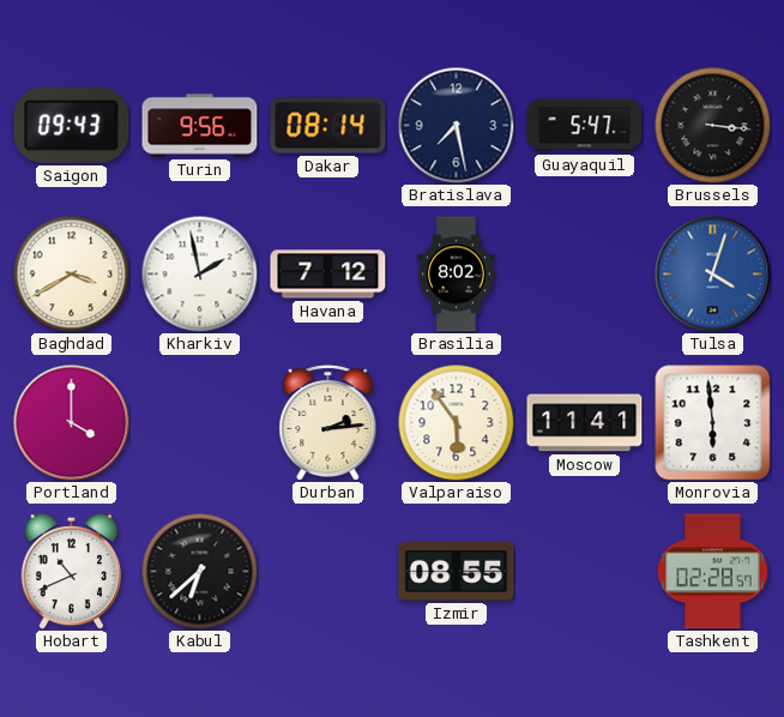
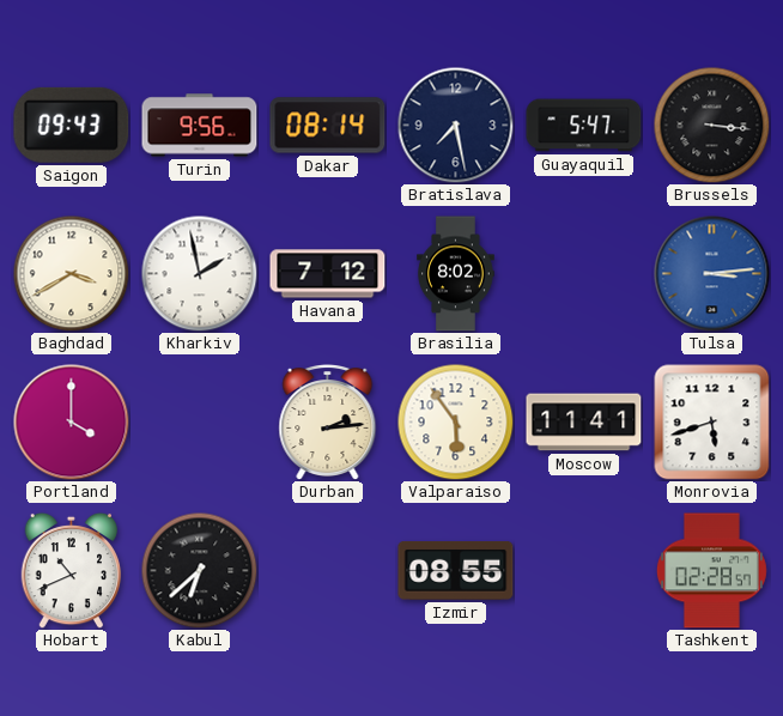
Tulsa: 4:03 -> 3:14
Monrovia: 5:59 -> 5:42
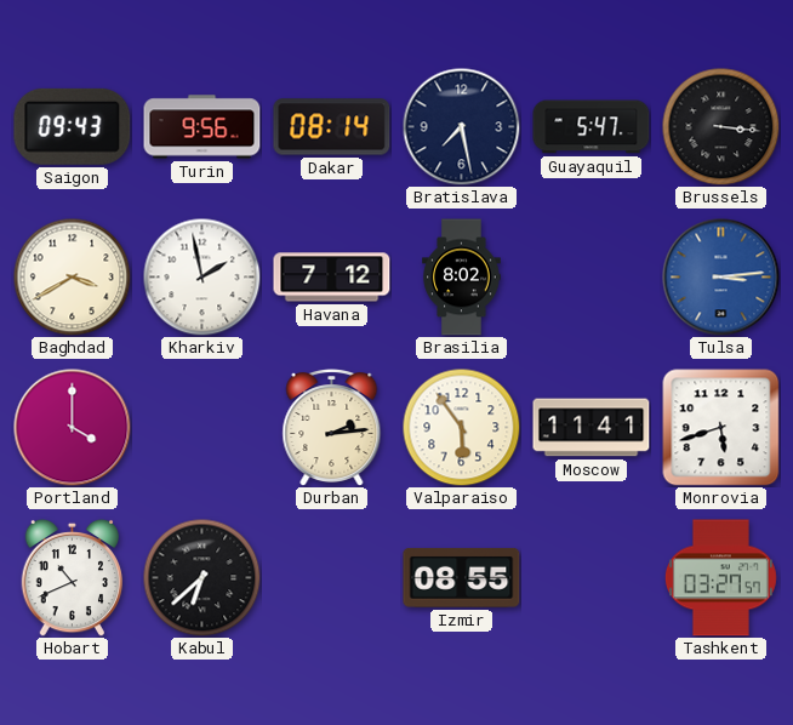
Tashkent: 02:28 -> 03:27
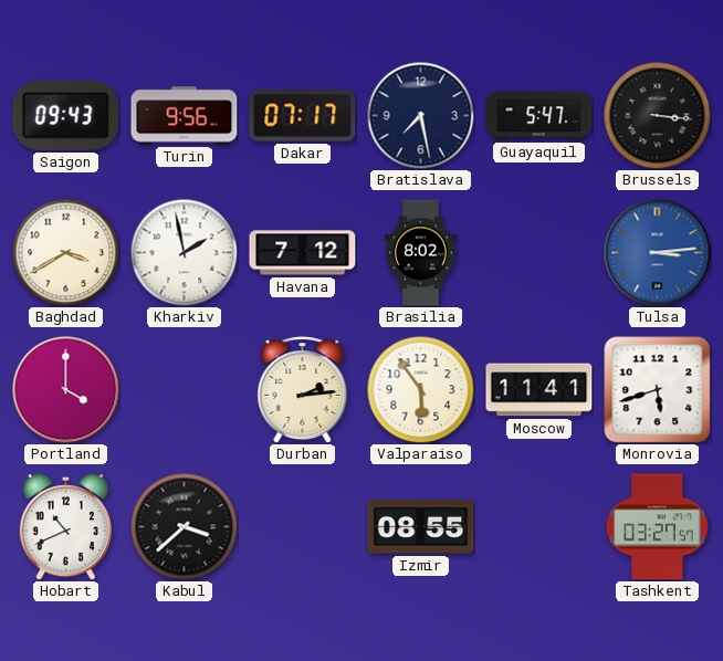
Dakar: 08:14 -> 07:17
Kabul: 6:38 -> 3:38
